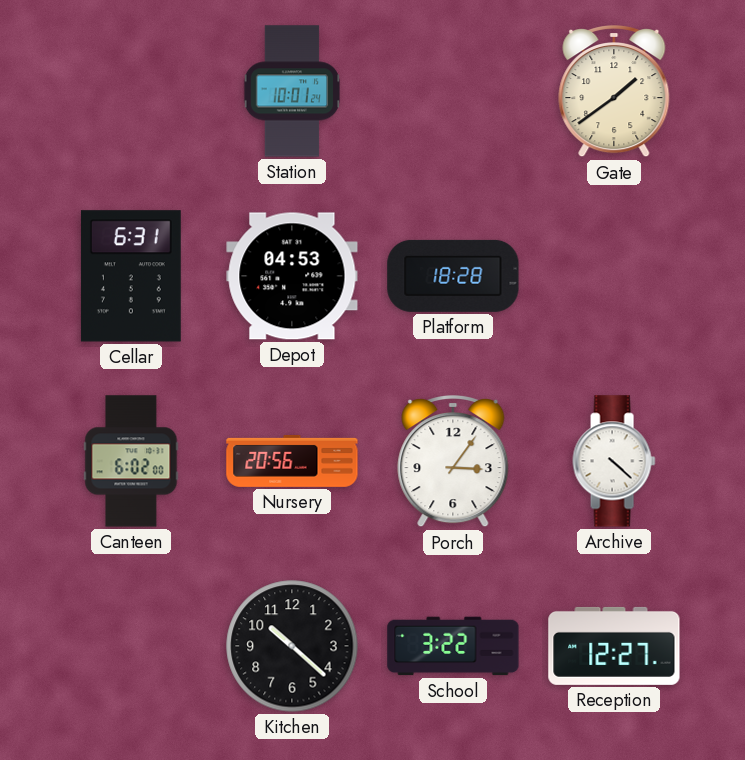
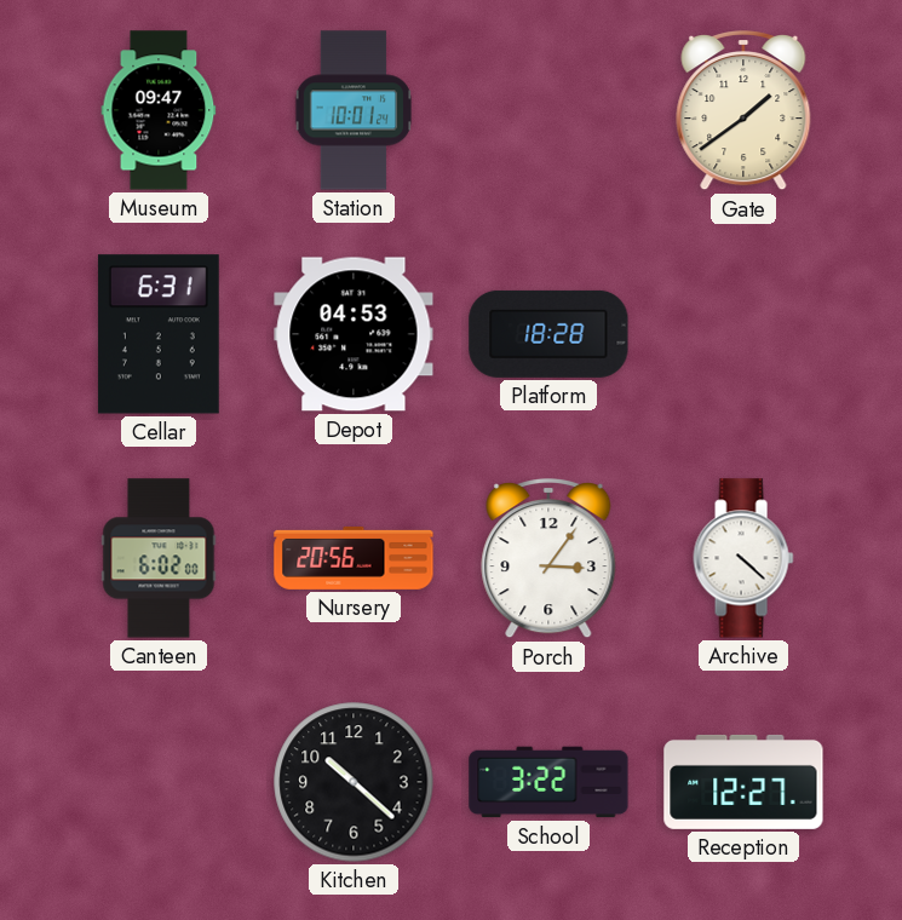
Museum: none -> 09:47
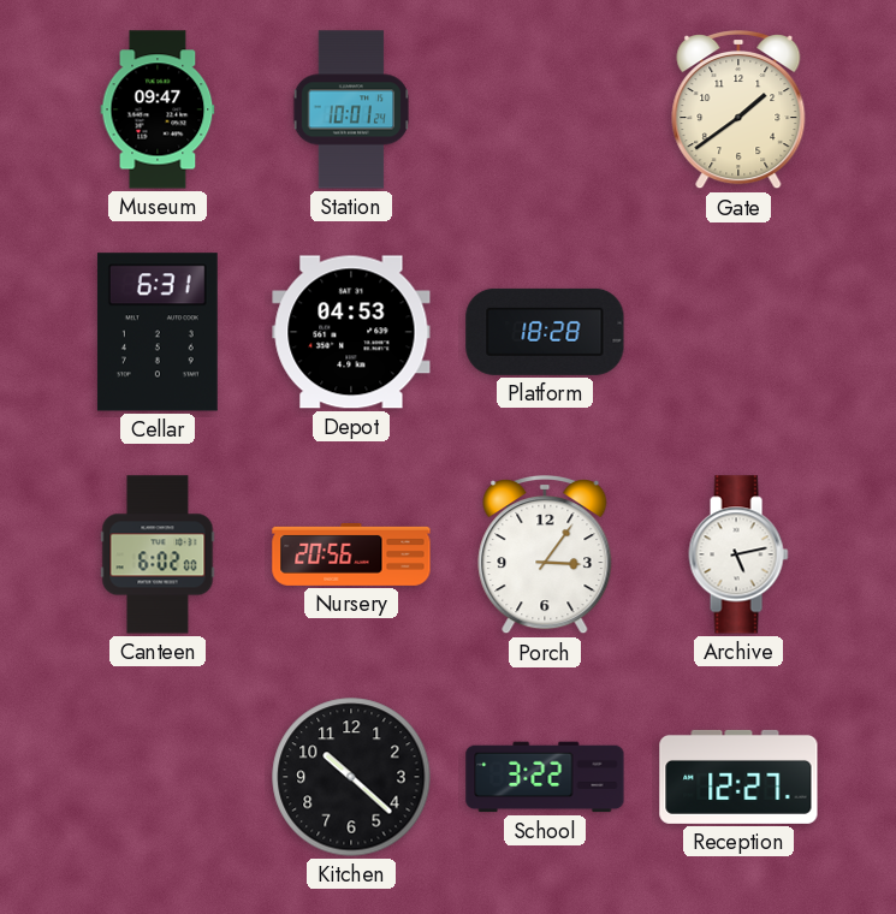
Archive: 4:22 -> 5:13
